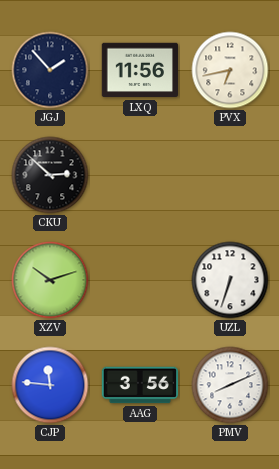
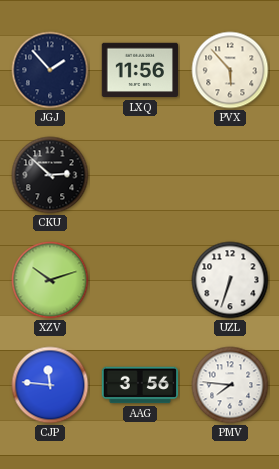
PVX: 6:43 -> 5:53
PMV: 8:11 -> 7:46
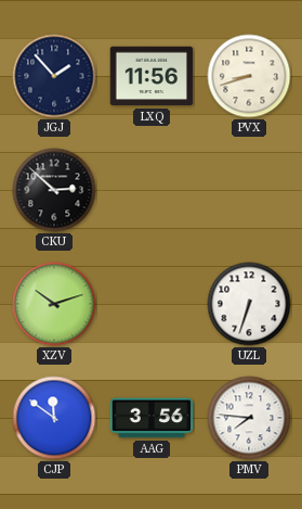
PVX: 5:53 -> 8:42
CJP: 11:46 -> 11:51
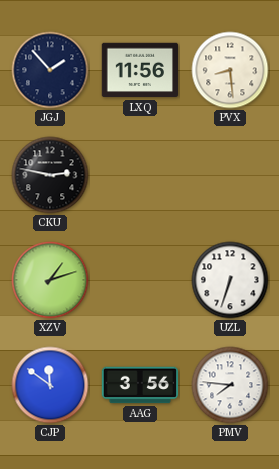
PVX: 8:42 -> 8:29
CKU: 2:52 -> 2:47
XZV: 10:12 -> 1:12
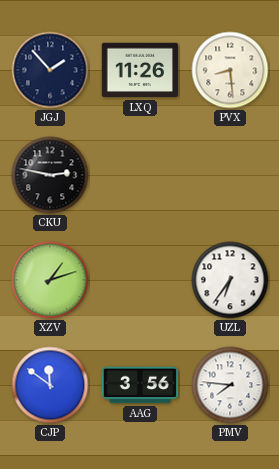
LXQ: 11:56 -> 11:26
UZL: 6:33 -> 6:36
